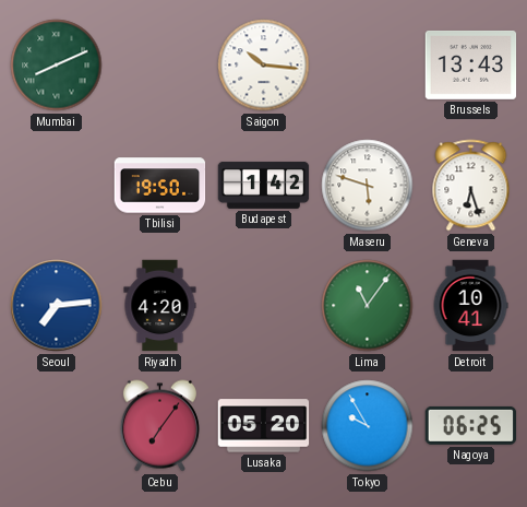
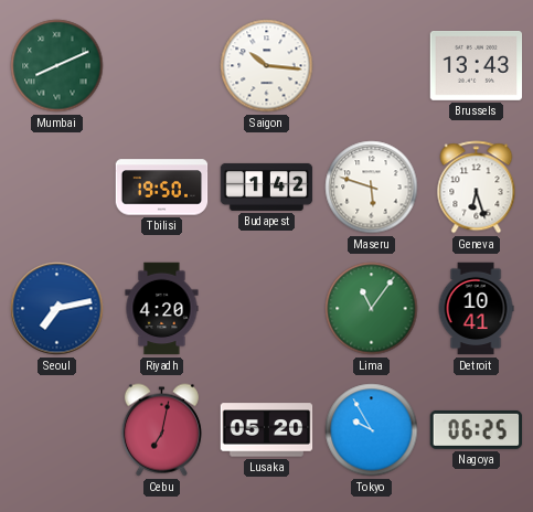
Seoul: 7:14 -> 7:13
Cebu: 7:06 -> 7:02
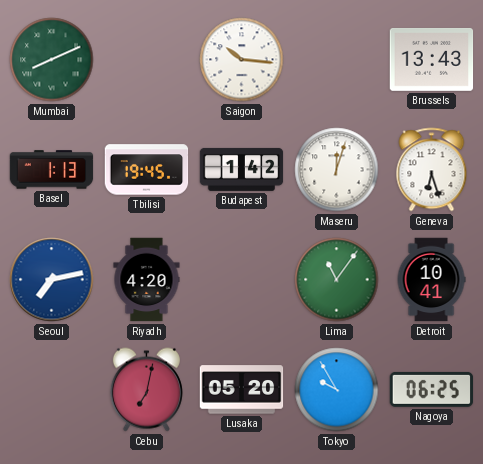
Basel: none -> 1:13
Tbilisi: 19:50 -> 19:45
Maseru: 5:48 -> 12:03
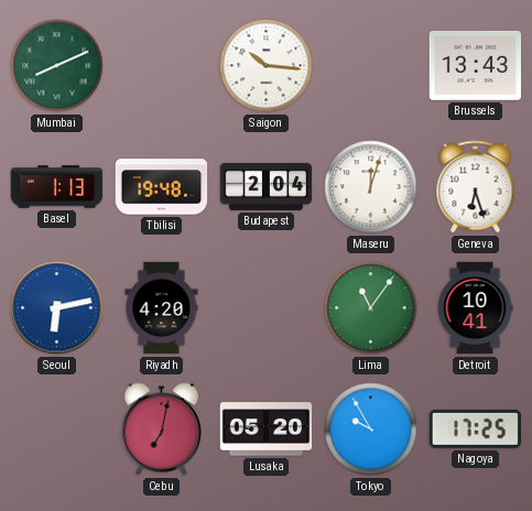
Tbilisi: 19:45 -> 19:48
Budapest: 1:42 -> 2:04
Seoul: 7:13 -> 6:13
Nagoya: 06:25 -> 17:25
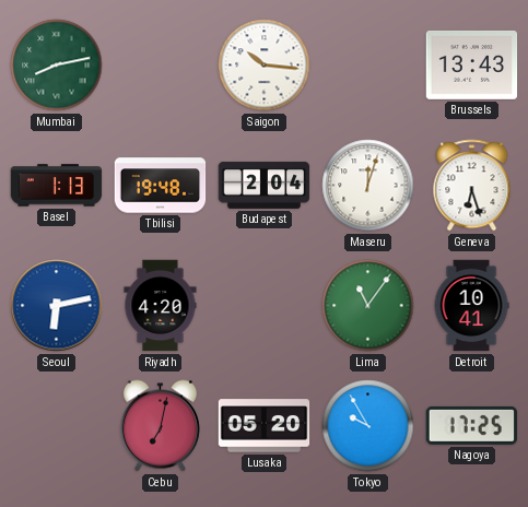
Mumbai: 8:11 -> 8:13
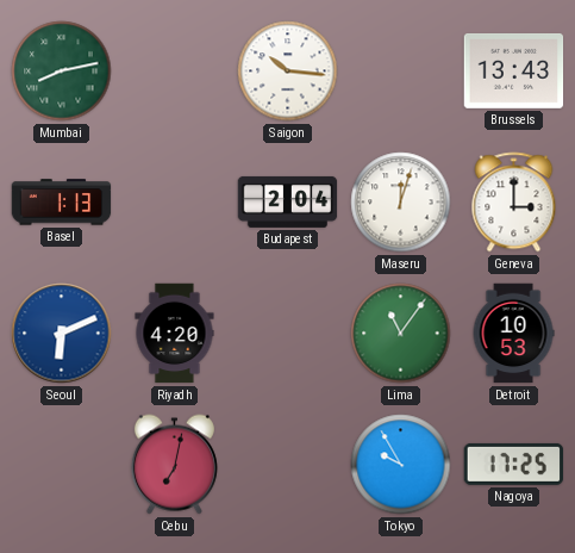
Tbilisi: 19:48 -> none
Geneva: 6:27 -> 3:00
Seoul: 6:13 -> 6:11
Detroit: 10:41 -> 10:53
Lusaka: 05:20 -> none
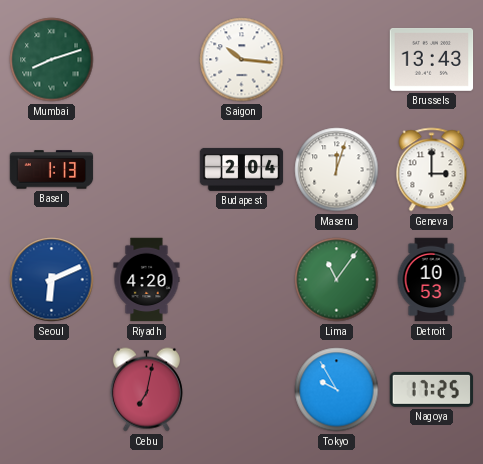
Mumbai: 8:13 -> 8:12
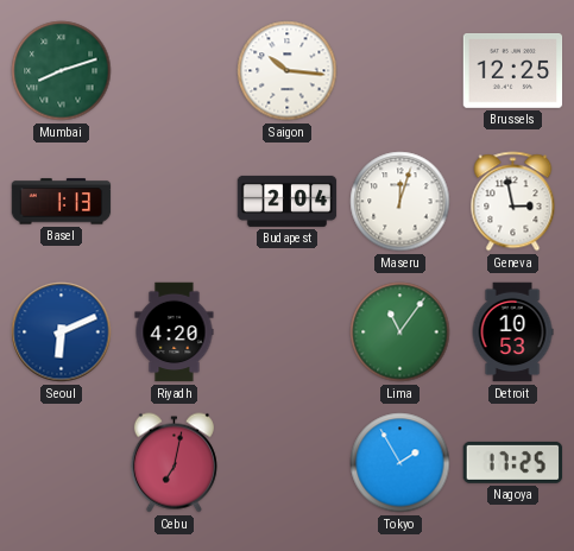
Brussels: 13:43 -> 12:25
Geneva: 3:00 -> 2:58
Tokyo: 9:55 -> 1:55
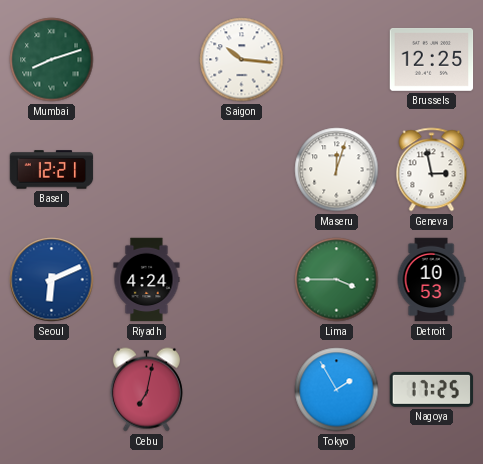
Basel: 1:13 -> 12:21
Budapest: 2:04 -> none
Riyadh: 4:20 -> 4:24
Lima: 11:06 -> 3:45
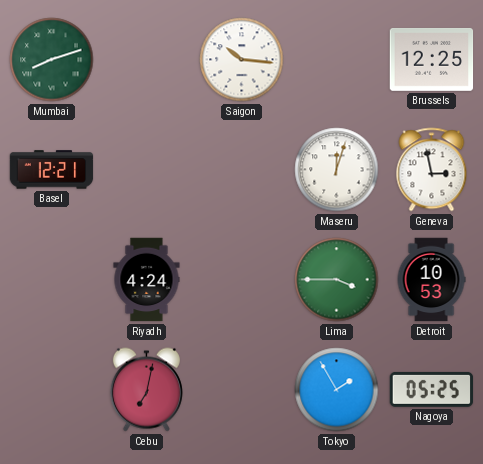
Seoul: 6:11 -> none
Nagoya: 17:25 -> 05:25
